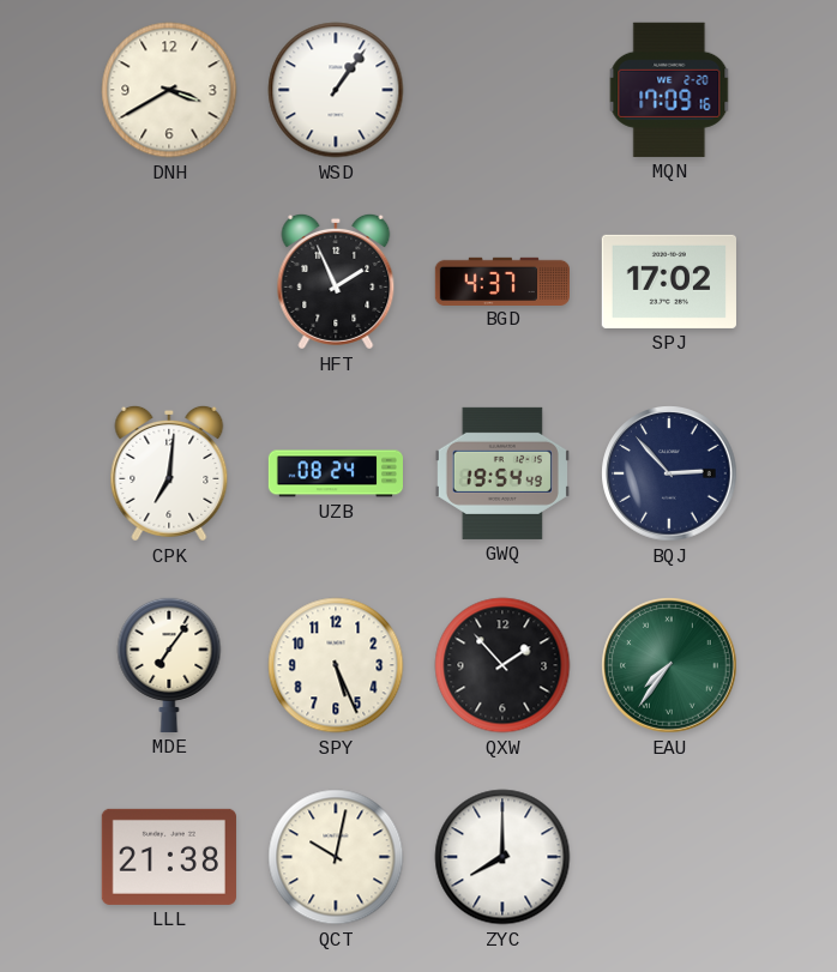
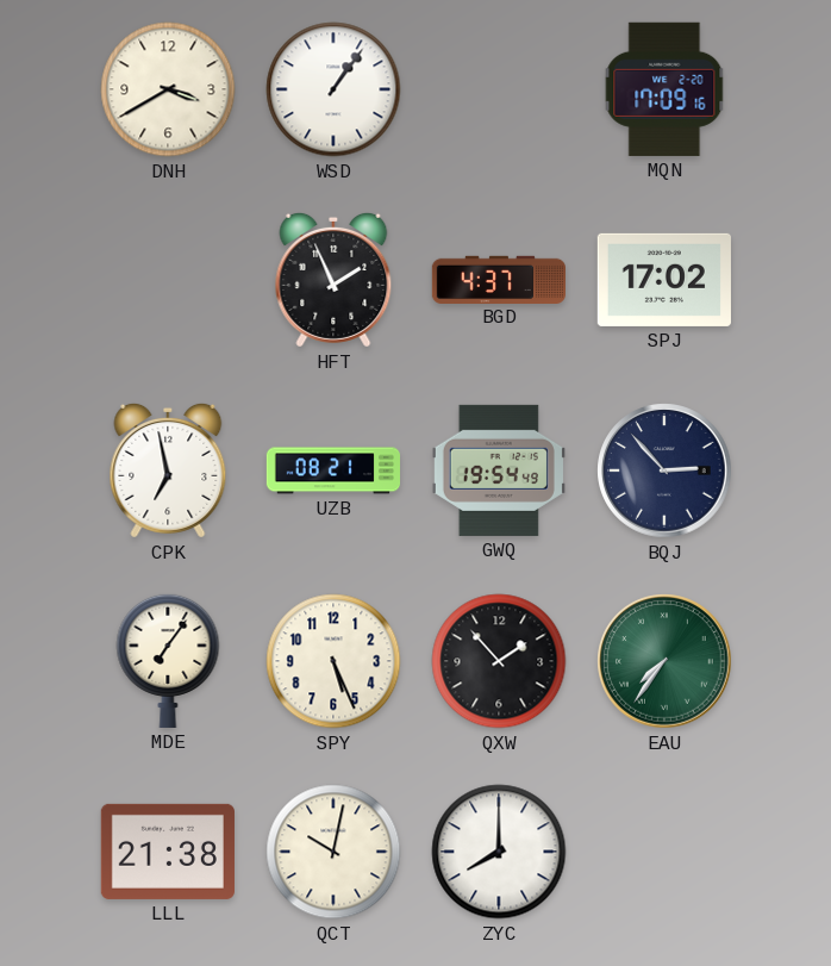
CPK: 7:01 -> 6:58
UZB: 08:24 -> 08:21
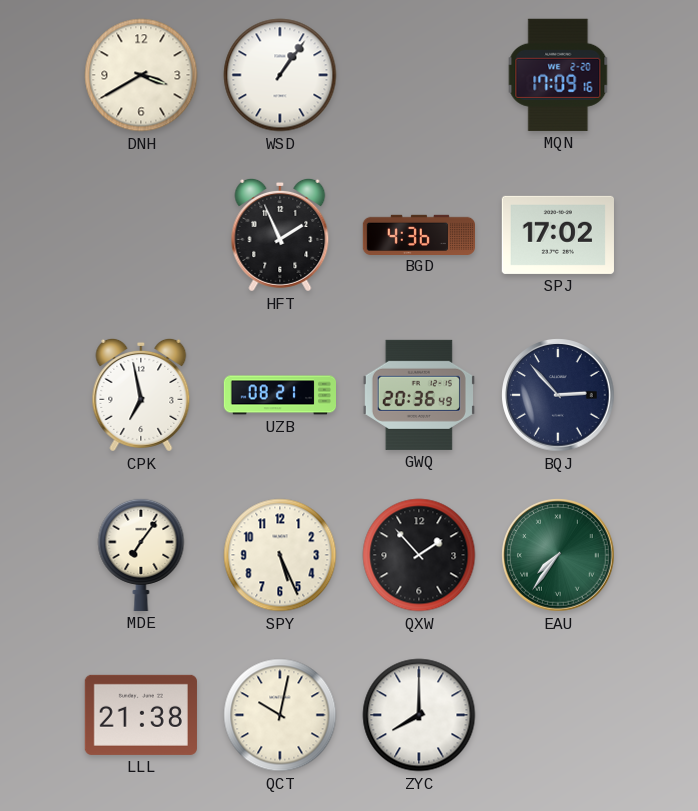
BGD: 4:37 -> 4:36
GWQ: 19:54 -> 20:36
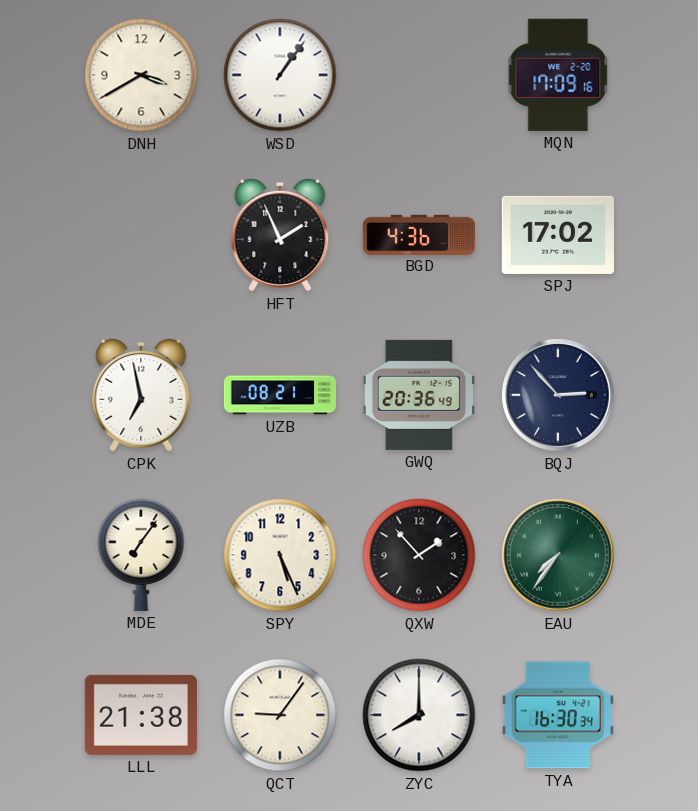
QCT: 10:02 -> 9:06
TYA: none -> 16:30
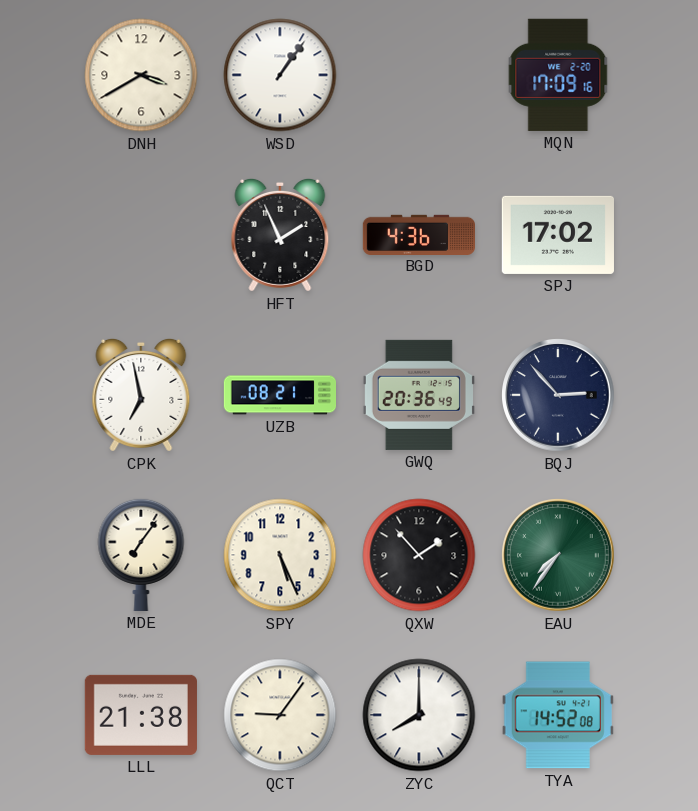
TYA: 16:30 -> 14:52
